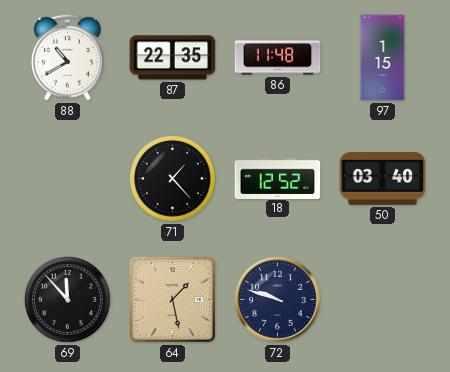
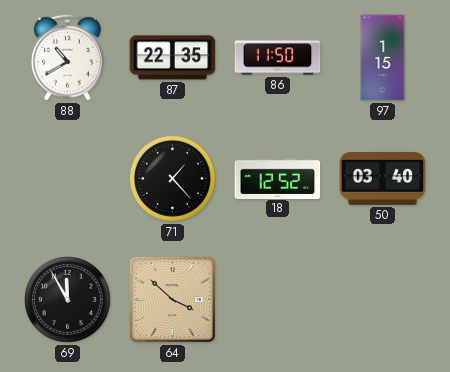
86: 11:48 -> 11:50
69: 11:53 -> 11:55
64: 1:28 -> 3:52
72: 9:48 -> none
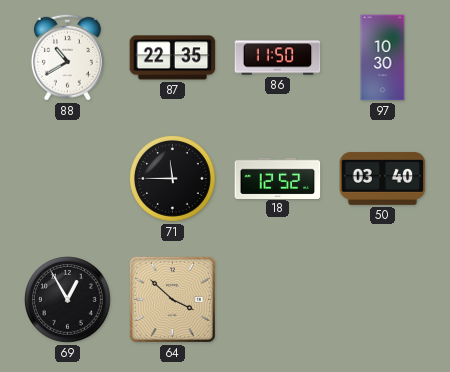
97: 1:15 -> 10:30
71: 1:23 -> 11:45
69: 11:55 -> 12:55
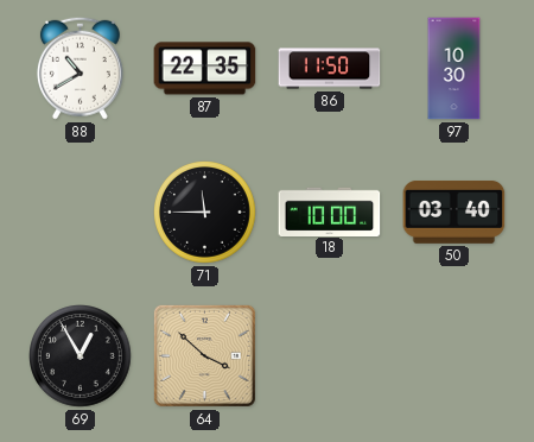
18: 12:52 -> 10:00
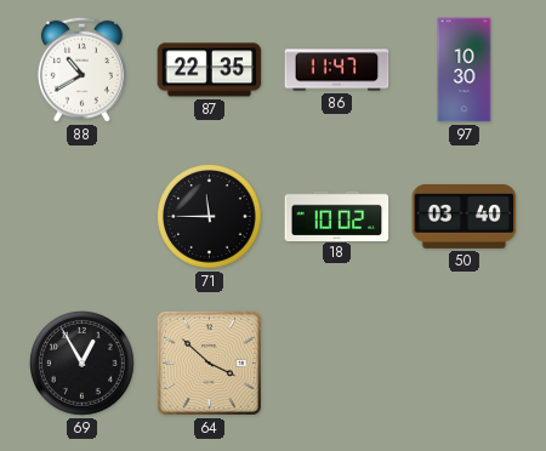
86: 11:50 -> 11:47
18: 10:00 -> 10:02
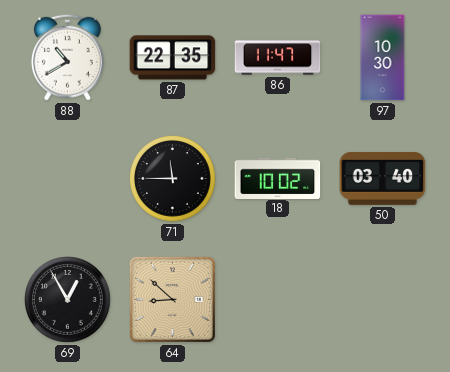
64: 3:52 -> 8:52
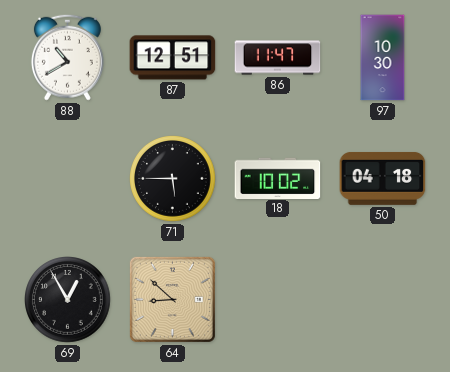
87: 22:35 -> 12:51
71: 11:45 -> 5:45
50: 03:40 -> 04:18
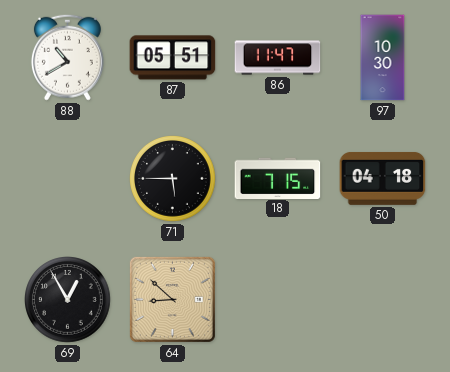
87: 12:51 -> 05:51
18: 10:02 -> 7:15
